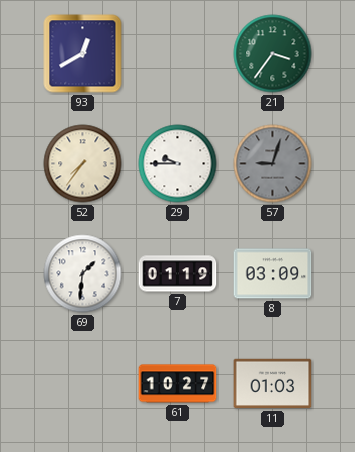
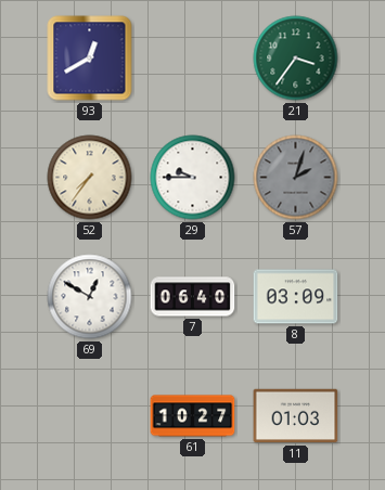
57: 9:03 -> 2:03
69: 1:31 -> 12:50
7: 01:19 -> 06:40
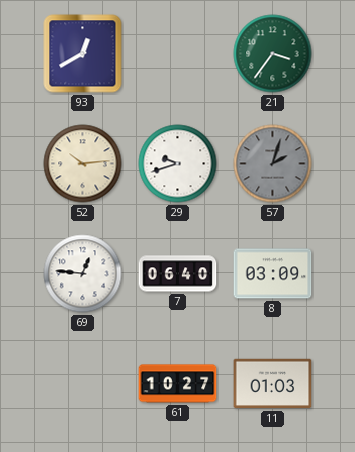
52: 7:36 -> 10:14
29: 9:45 -> 9:42
69: 12:50 -> 12:46
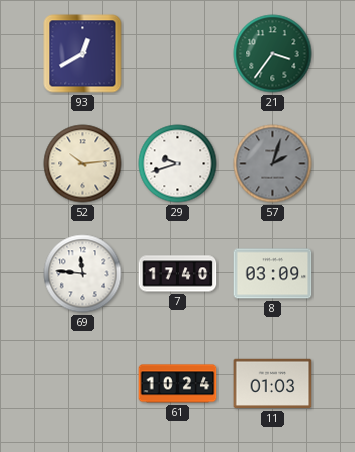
69: 12:46 -> 11:46
7: 06:40 -> 17:40
61: 10:27 -> 10:24
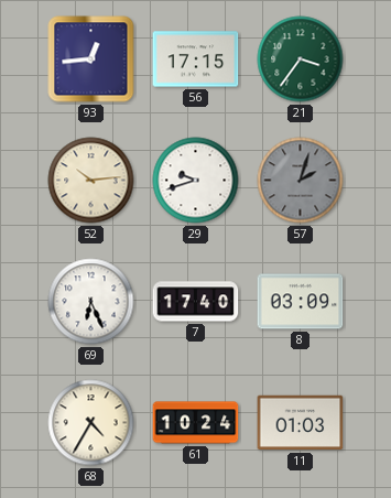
93: 12:40 -> 12:44
56: none -> 17:15
69: 11:46 -> 6:26
68: none -> 4:35
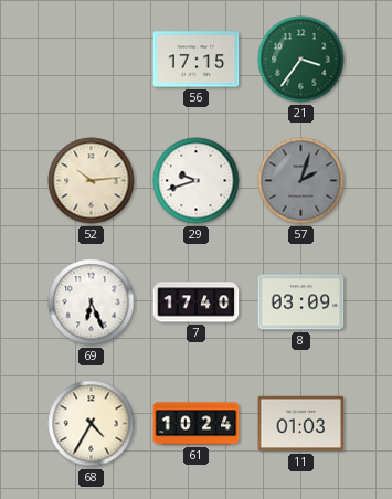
93: 12:44 -> none
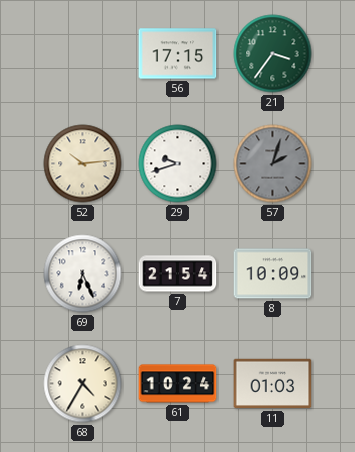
7: 17:40 -> 21:54
8: 03:09 -> 10:09
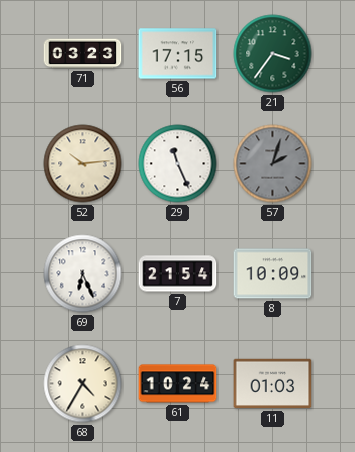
71: none -> 03:23
29: 9:42 -> 11:26
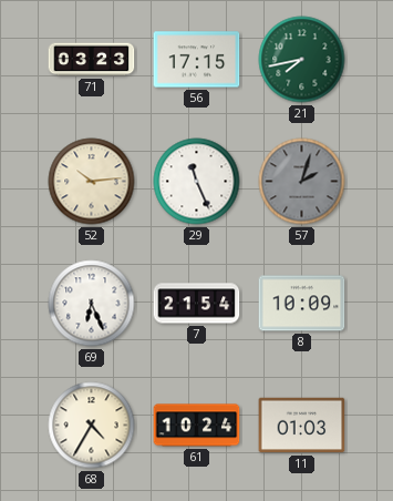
21: 3:36 -> 7:43
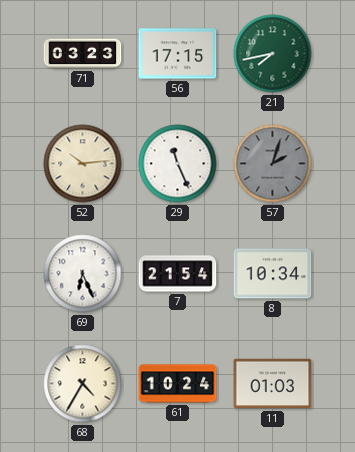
8: 10:09 -> 10:34
